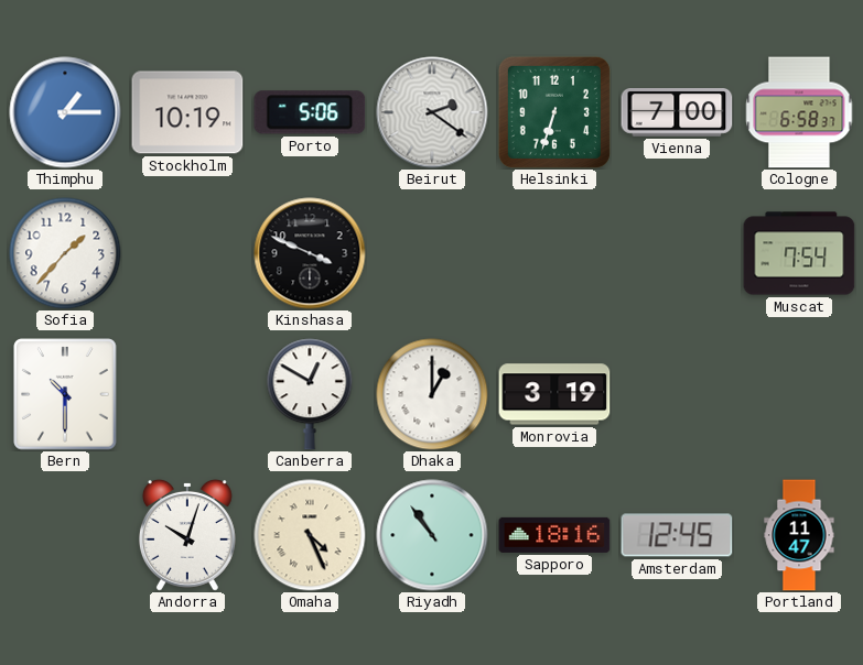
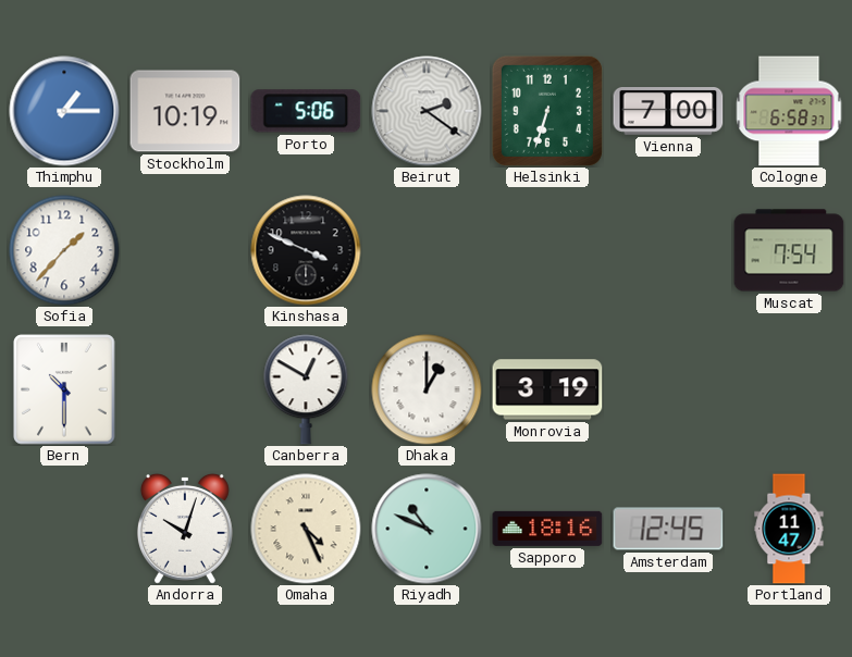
Riyadh: 10:54 -> 10:49
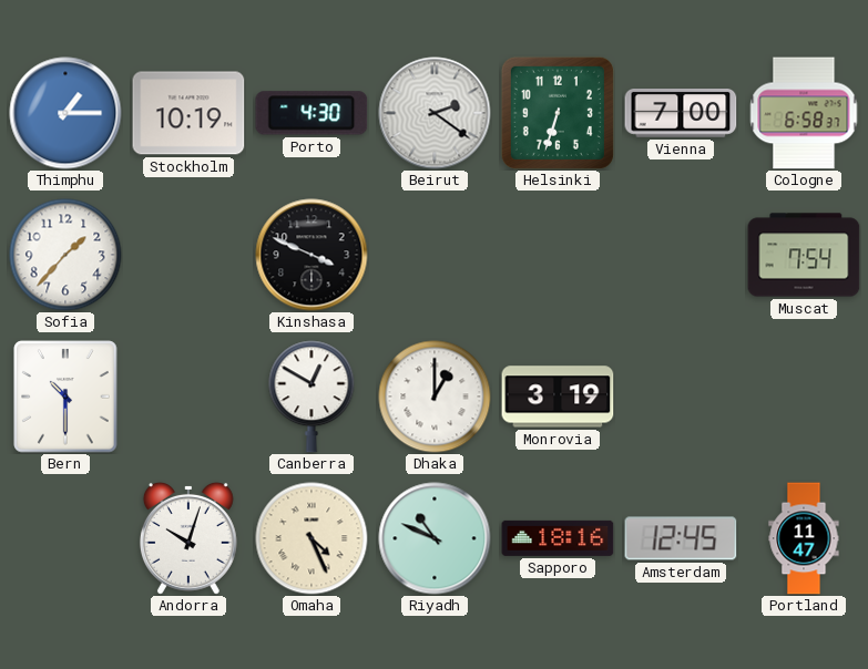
Porto: 5:06 -> 4:30
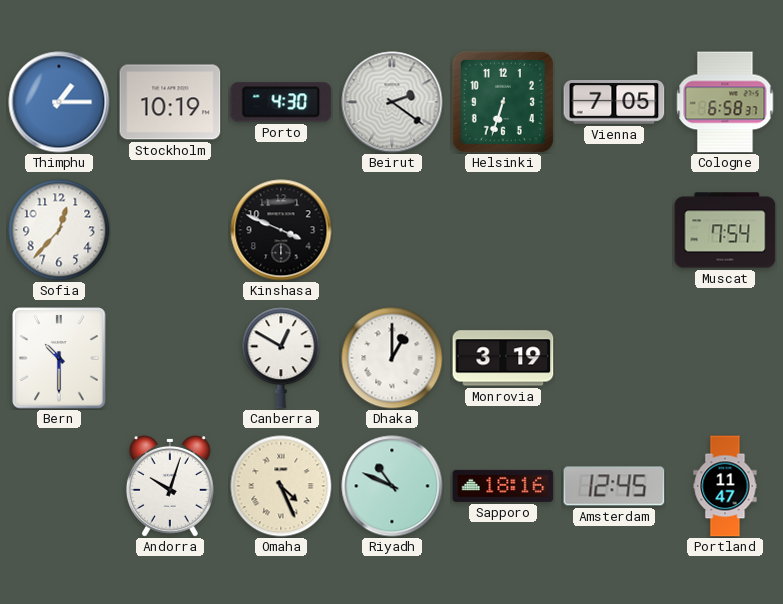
Vienna: 7:00 -> 7:05
Sofia: 1:37 -> 12:37
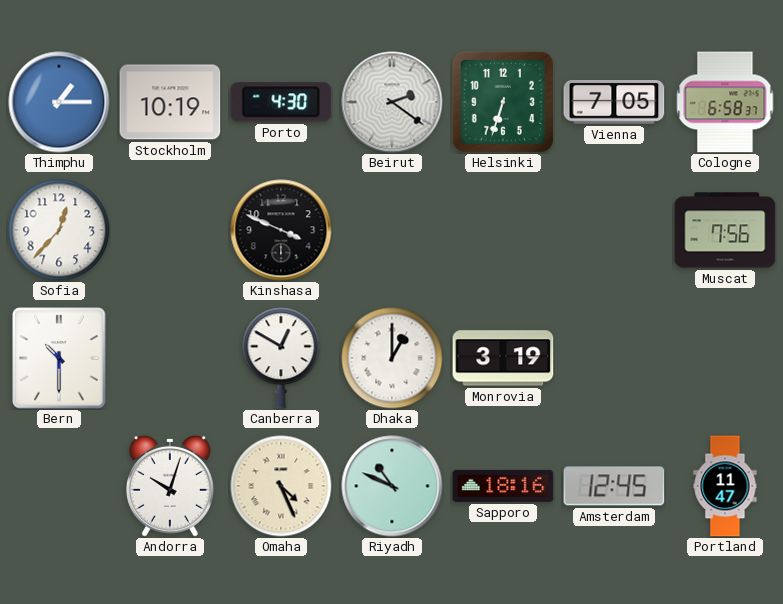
Muscat: 7:54 -> 7:56
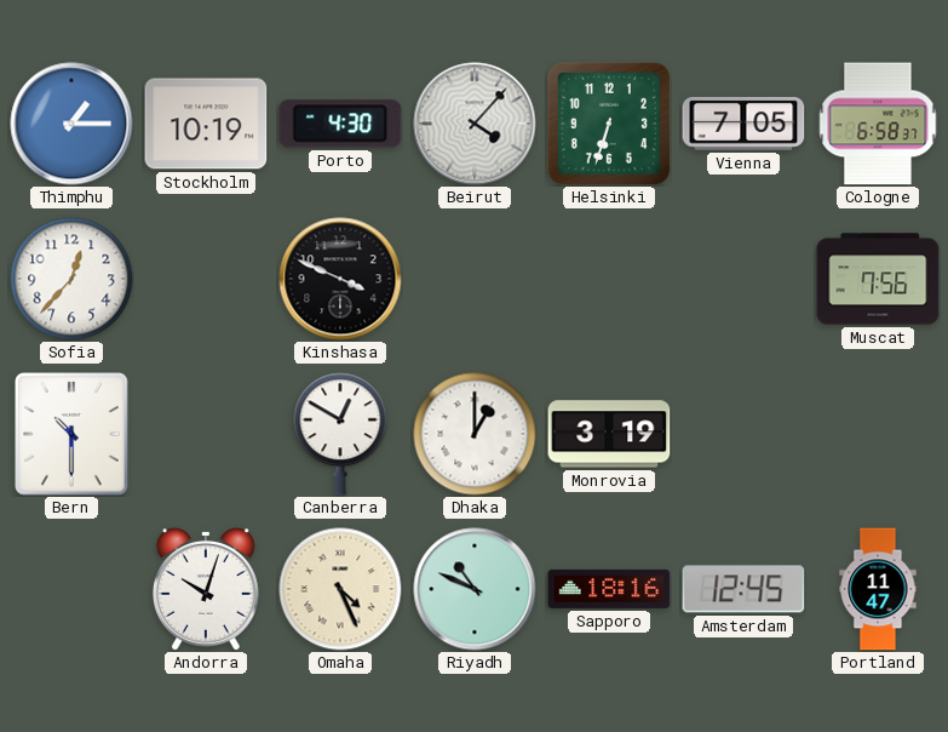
Beirut: 2:21 -> 4:07
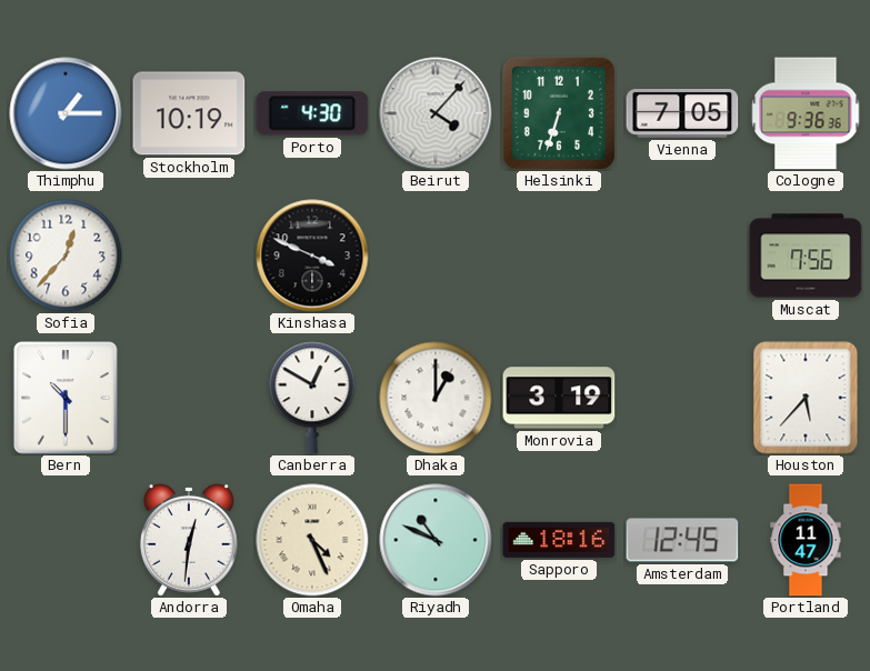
Cologne: 6:58 -> 9:36
Houston: none -> 5:37
Andorra: 10:03 -> 12:31
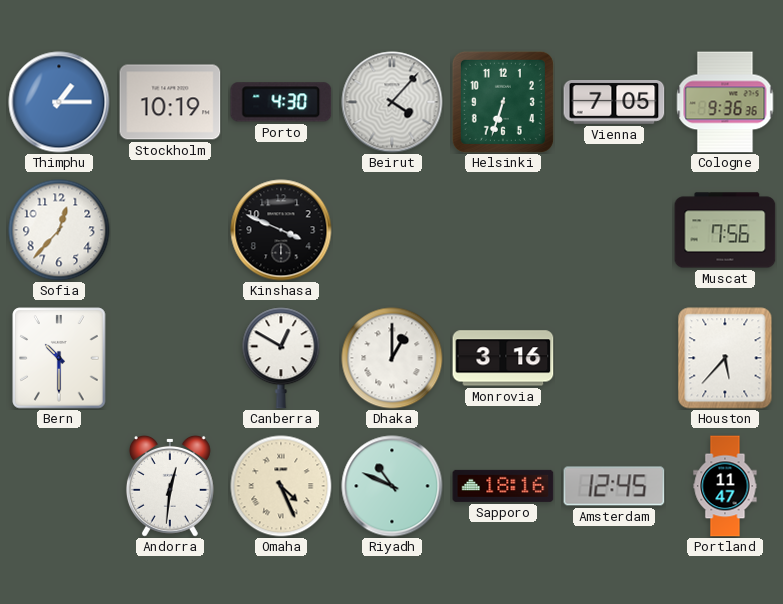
Monrovia: 3:19 -> 3:16
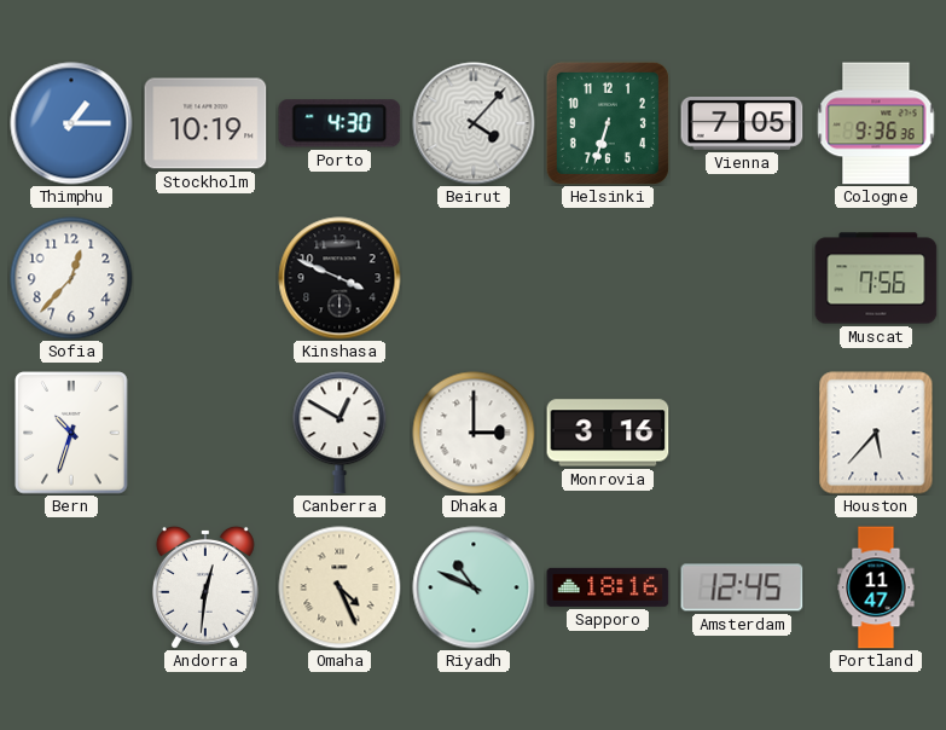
Bern: 10:30 -> 10:33
Dhaka: 1:00 -> 3:00
